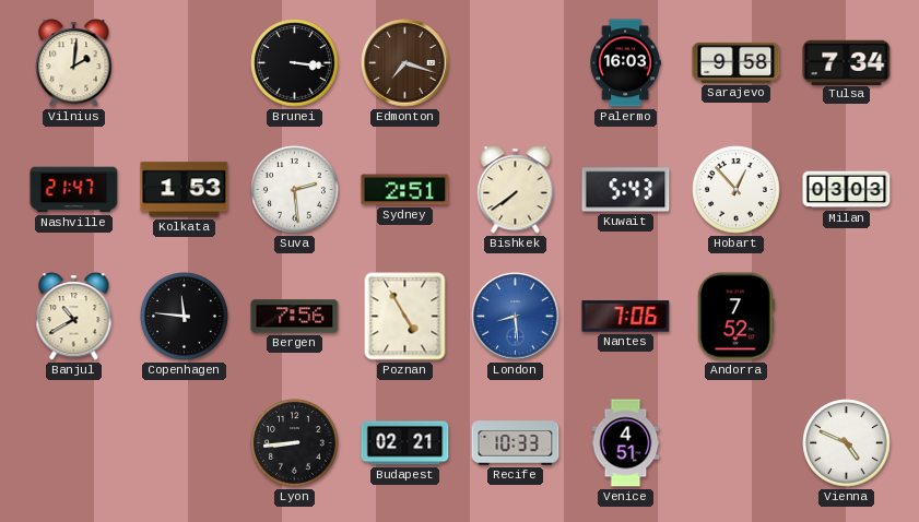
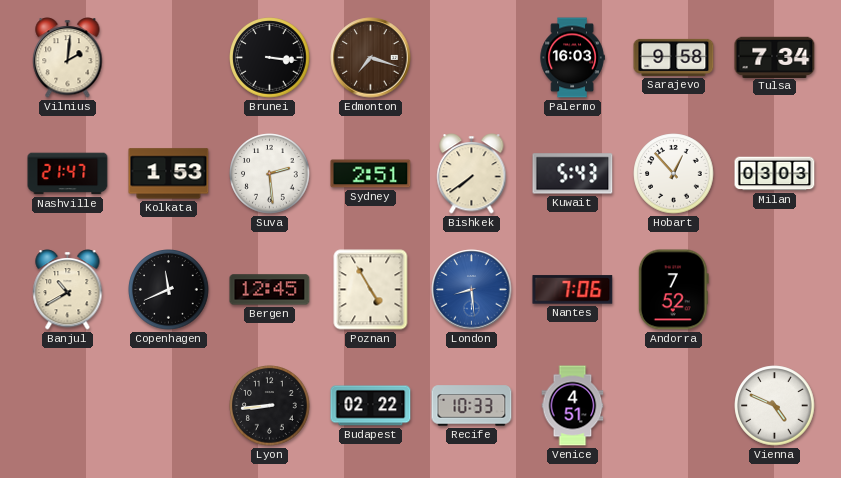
Copenhagen: 11:46 -> 11:41
Bergen: 7:56 -> 12:45
Budapest: 02:21 -> 02:22
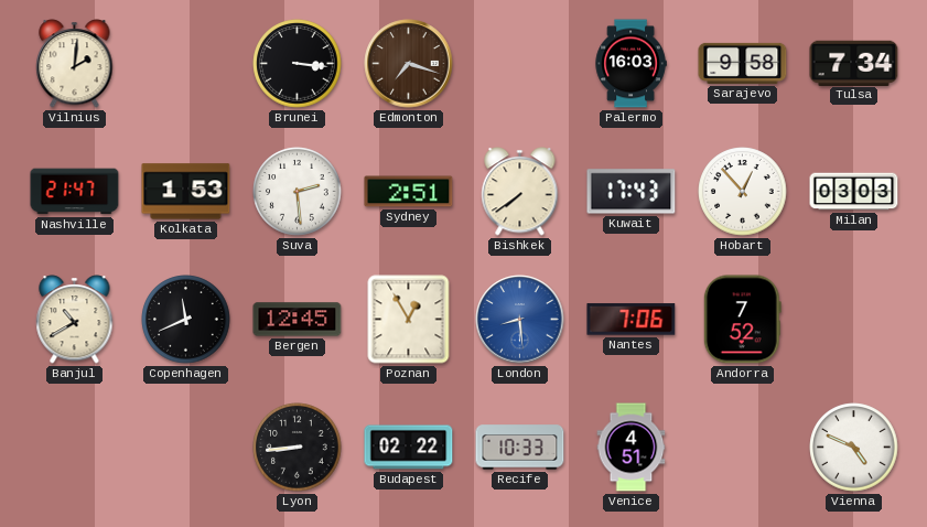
Kuwait: 5:43 -> 17:43
Poznan: 4:55 -> 12:55
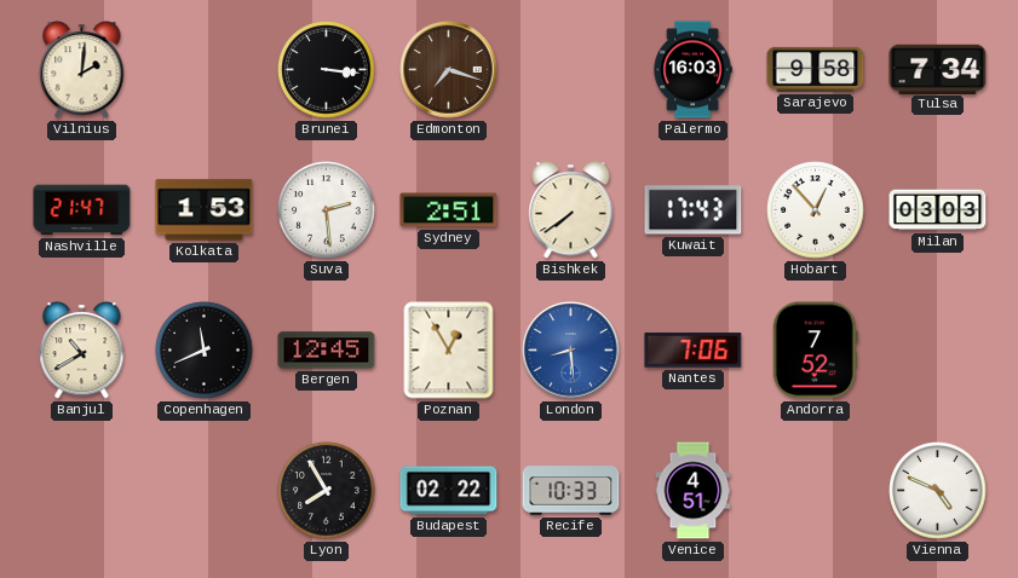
Lyon: 8:44 -> 7:55
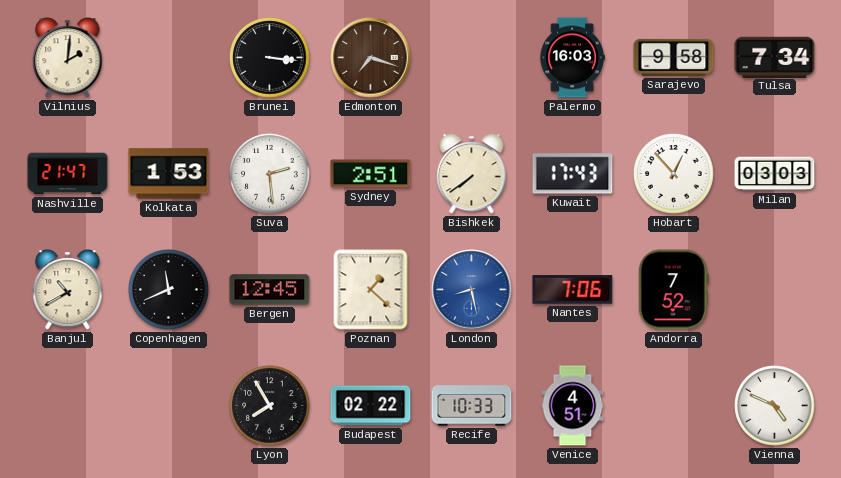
Poznan: 12:55 -> 1:22
London: 8:29 -> 8:28
